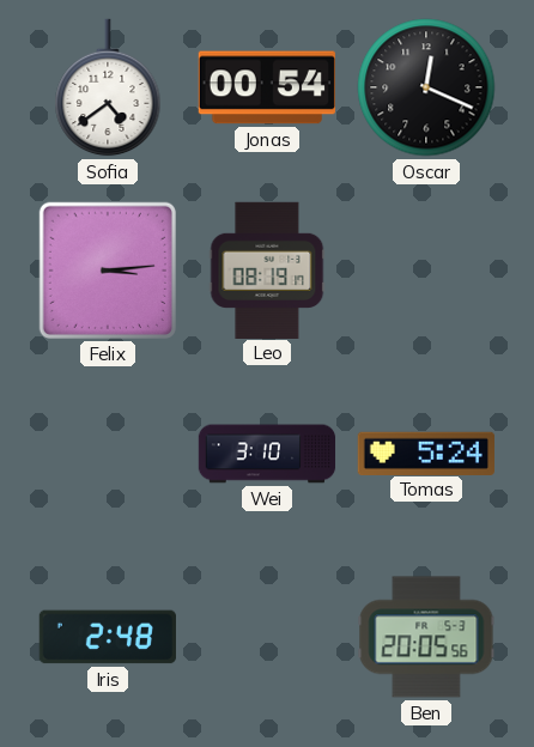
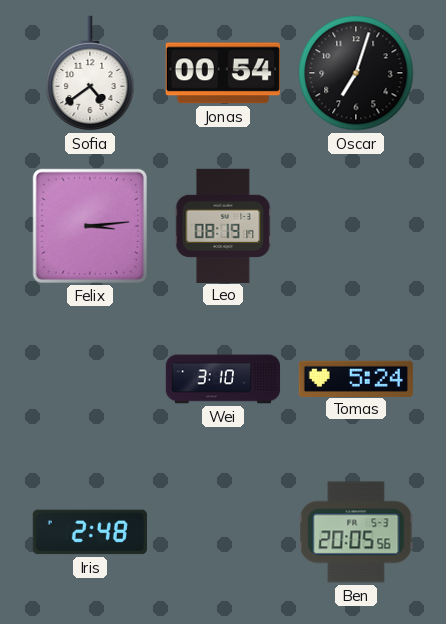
Oscar: 12:19 -> 7:03
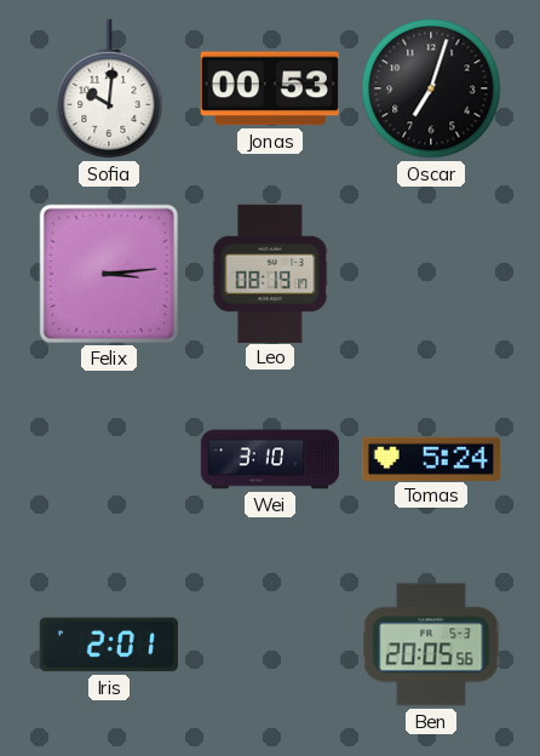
Sofia: 4:39 -> 10:01
Jonas: 00:54 -> 00:53
Iris: 2:48 -> 2:01
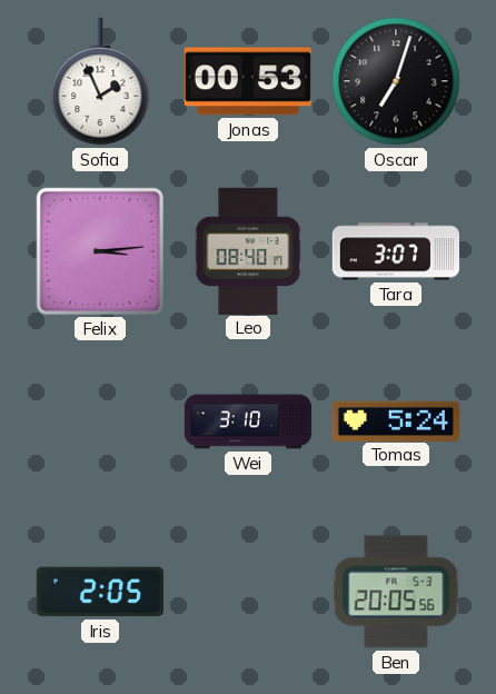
Sofia: 10:01 -> 1:56
Leo: 08:19 -> 08:40
Tara: none -> 3:07
Iris: 2:01 -> 2:05
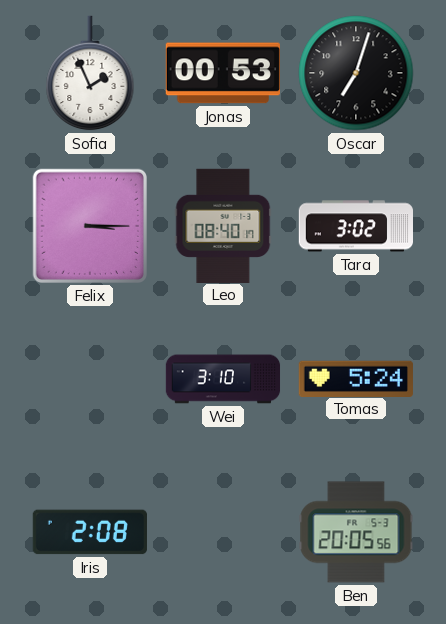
Felix: 3:14 -> 3:15
Tara: 3:07 -> 3:02
Iris: 2:05 -> 2:08
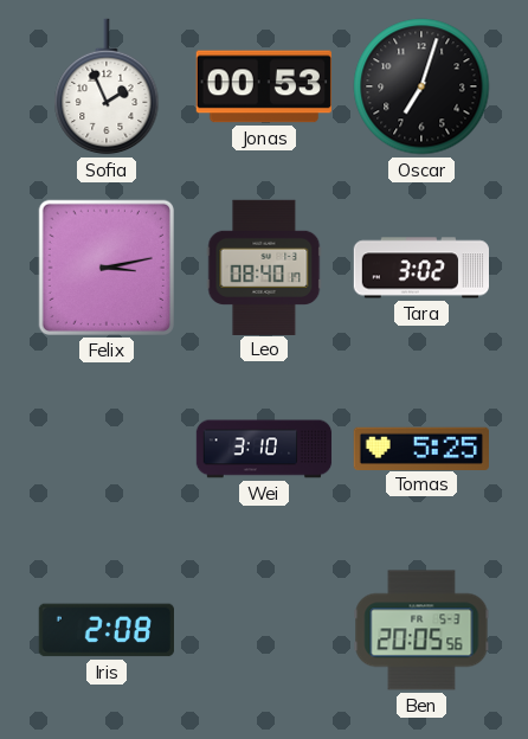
Felix: 3:15 -> 3:13
Tomas: 5:24 -> 5:25
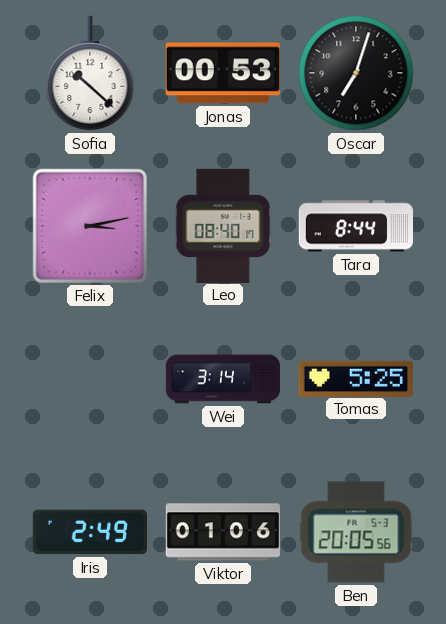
Sofia: 1:56 -> 10:22
Tara: 3:02 -> 8:44
Wei: 3:10 -> 3:14
Iris: 2:08 -> 2:49
Viktor: none -> 01:06
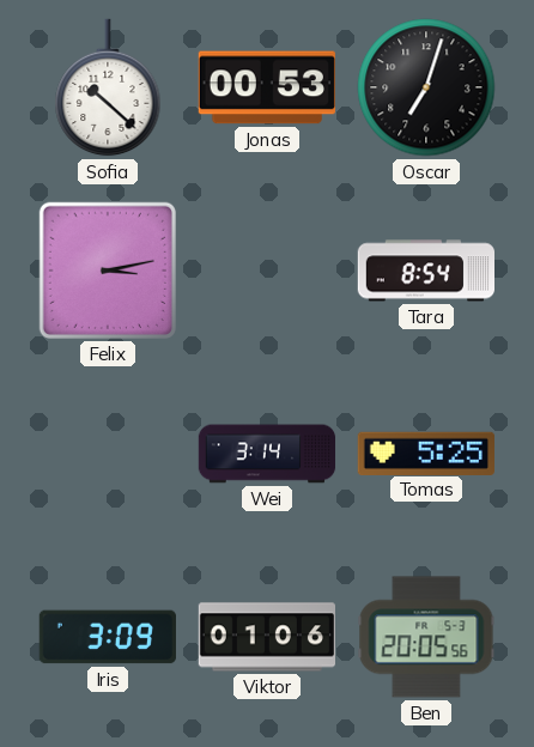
Leo: 08:40 -> none
Tara: 8:44 -> 8:54
Iris: 2:49 -> 3:09
